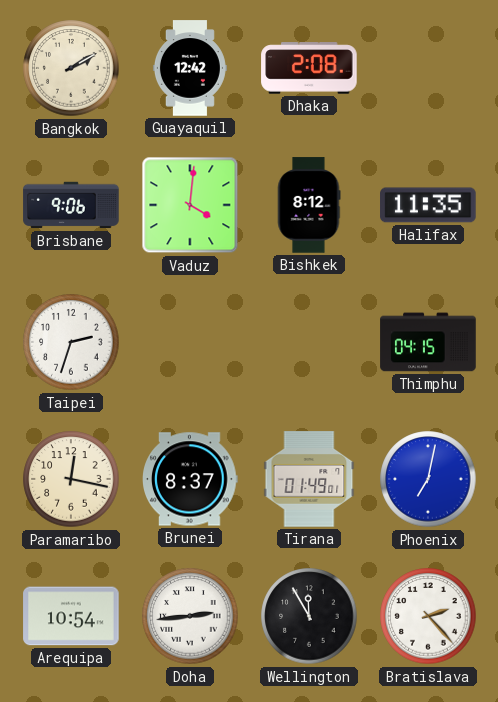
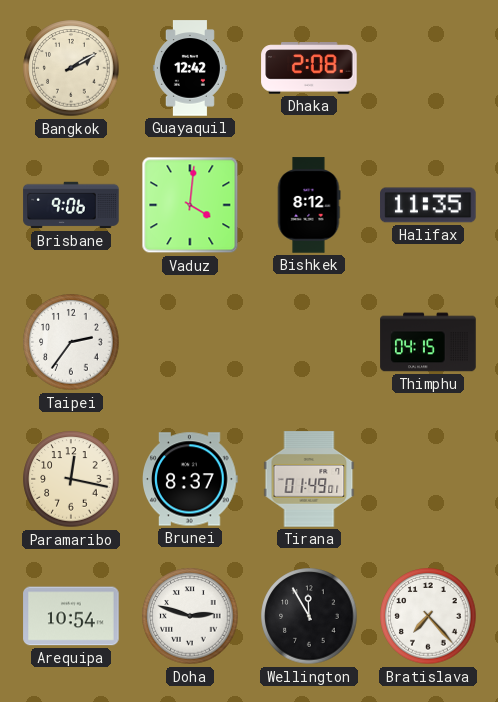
Taipei: 2:33 -> 2:36
Phoenix: 7:02 -> none
Doha: 2:44 -> 2:48
Bratislava: 2:23 -> 7:23
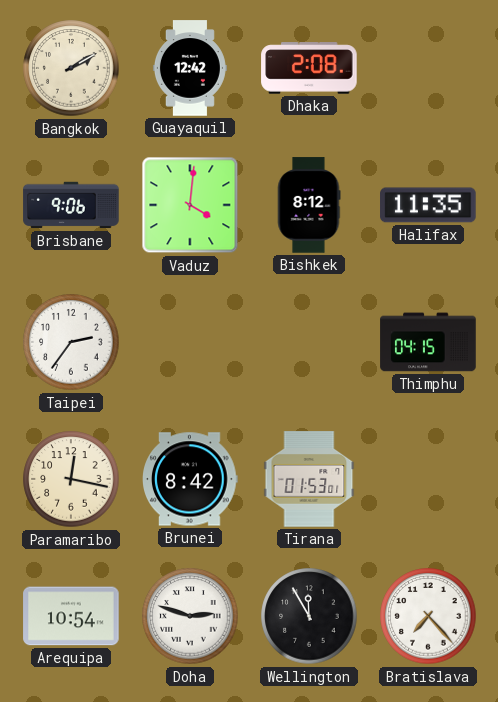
Brunei: 8:37 -> 8:42
Tirana: 01:49 -> 01:53
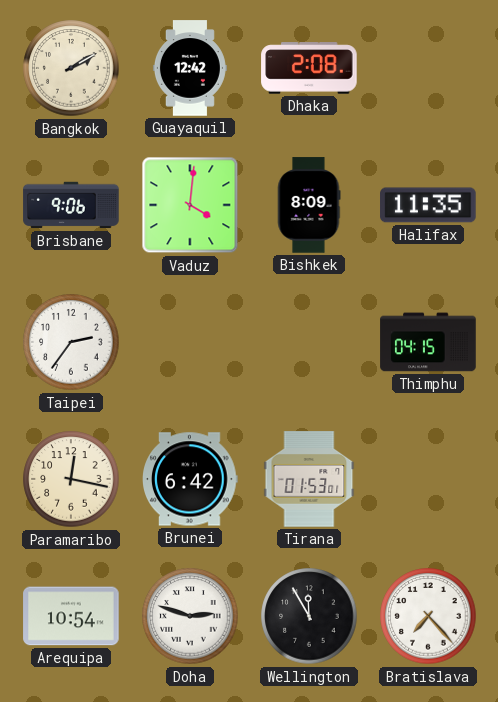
Bishkek: 8:12 -> 8:09
Brunei: 8:42 -> 6:42
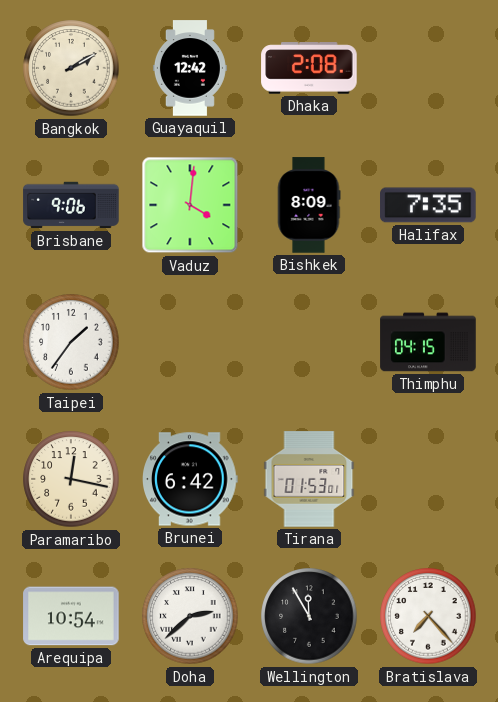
Halifax: 11:35 -> 7:35
Taipei: 2:36 -> 1:36
Doha: 2:48 -> 2:38
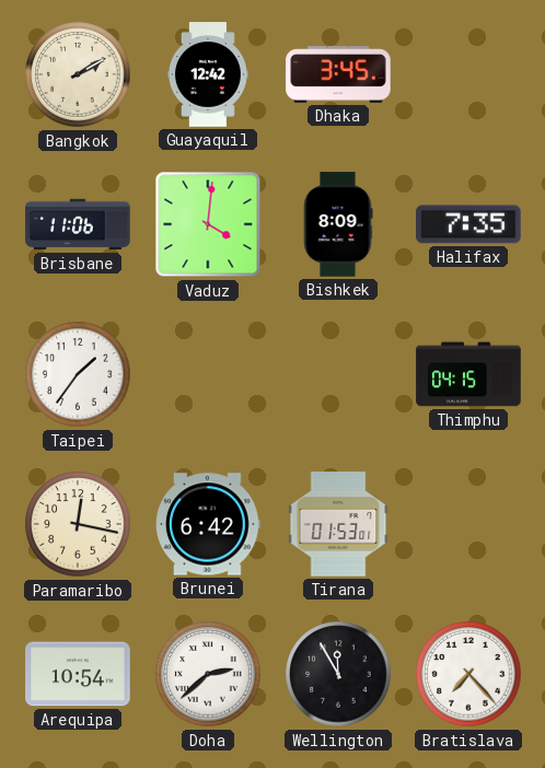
Dhaka: 2:08 -> 3:45
Brisbane: 9:06 -> 11:06
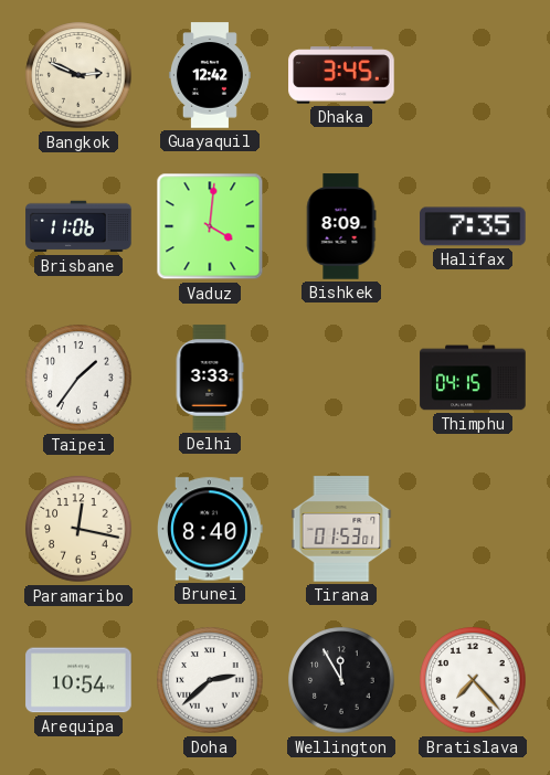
Bangkok: 2:10 -> 2:49
Delhi: none -> 3:33
Brunei: 6:42 -> 8:40
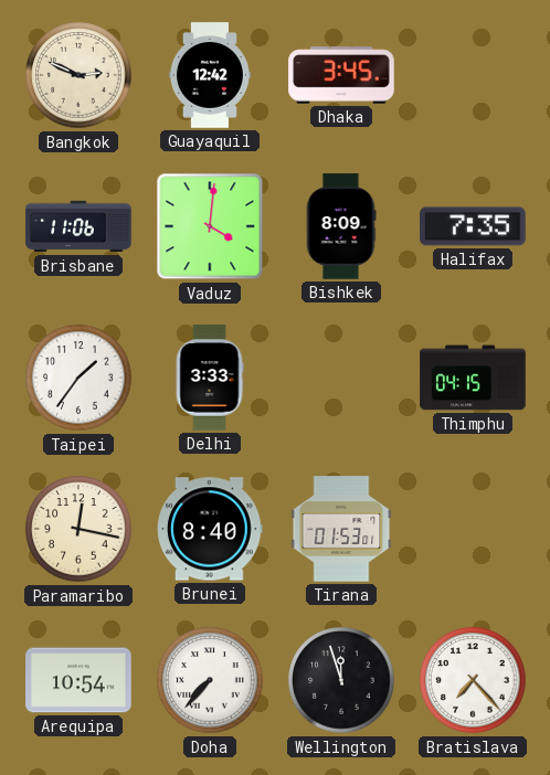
Doha: 2:38 -> 7:37
Wellington: 11:55 -> 11:57
